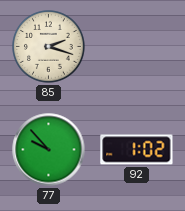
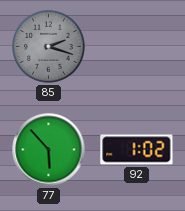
85 dial: cream -> grey
77: 9:53 -> 5:53
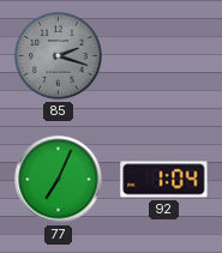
77: 5:53 -> 7:04
92: 1:02 -> 1:04
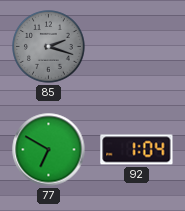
77: 7:04 -> 6:50
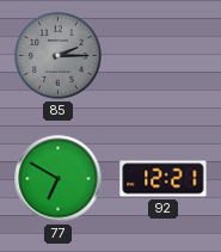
85: 2:18 -> 2:15
92: 1:04 -> 12:21
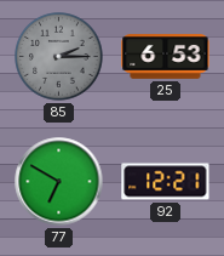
25: none -> 6:53
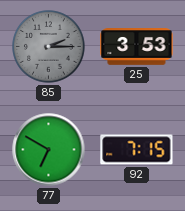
25: 6:53 -> 3:53
92: 12:21 -> 7:15
